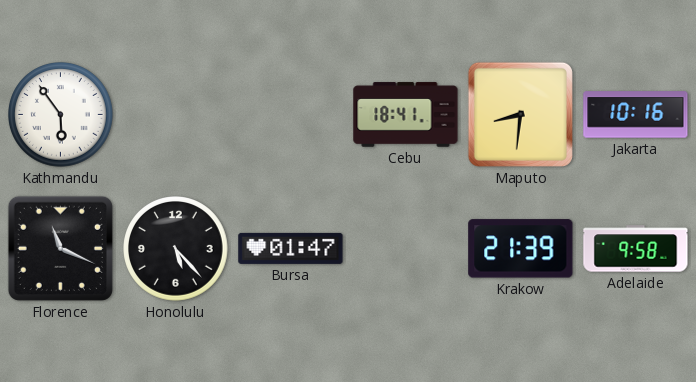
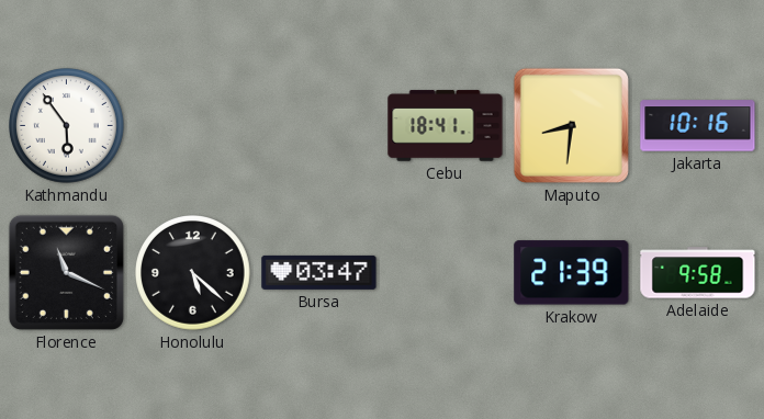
Honolulu: 5:23 -> 5:22
Bursa: 01:47 -> 03:47
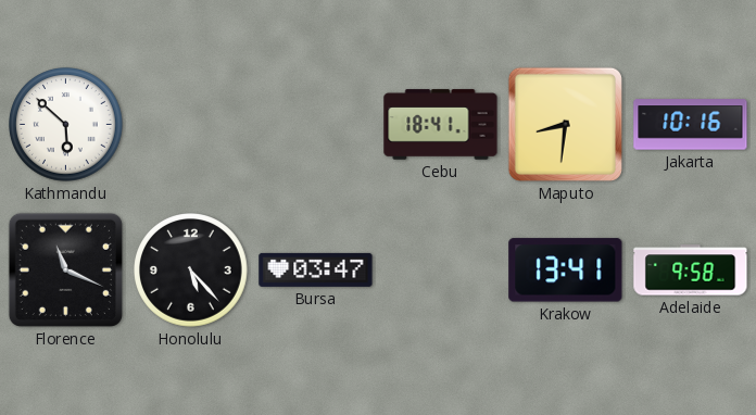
Kathmandu: 5:54 -> 5:52
Honolulu: 5:22 -> 5:23
Krakow: 21:39 -> 13:41
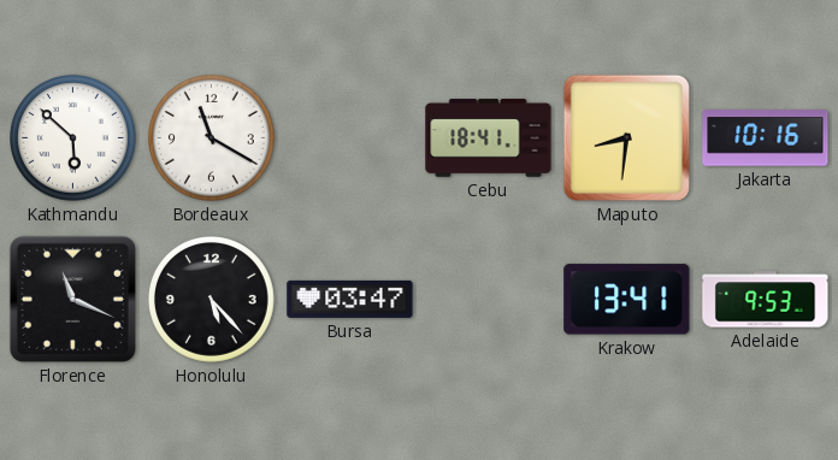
Bordeaux: none -> 11:20
Adelaide: 9:58 -> 9:53
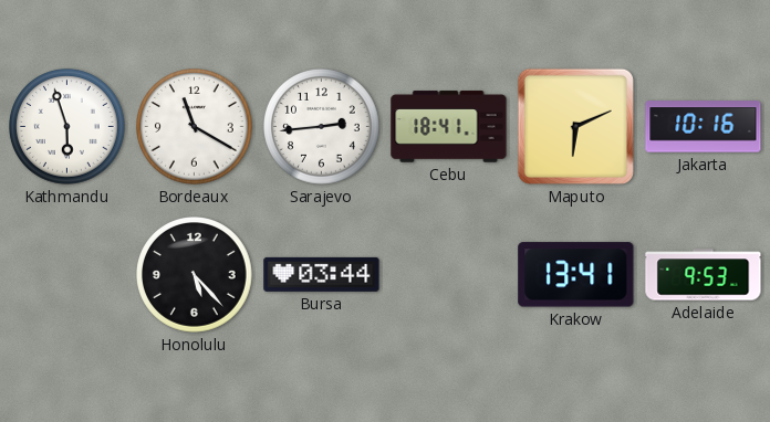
Kathmandu: 5:52 -> 5:57
Sarajevo: none -> 2:44
Maputo: 8:31 -> 6:11
Florence: 11:19 -> none
Bursa: 03:47 -> 03:44
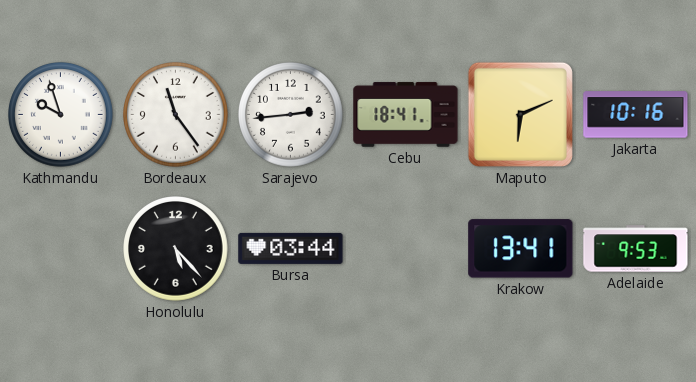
Kathmandu: 5:57 -> 9:57
Bordeaux: 11:20 -> 11:24
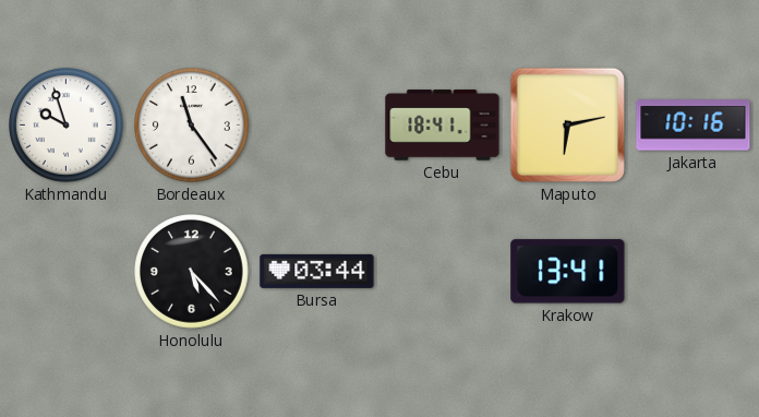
Sarajevo: 2:44 -> none
Maputo: 6:11 -> 6:13
Adelaide: 9:53 -> none
